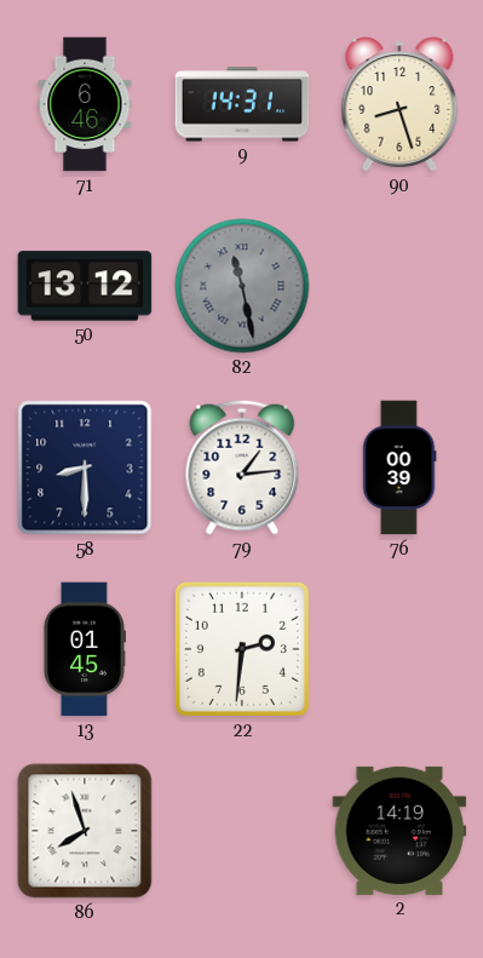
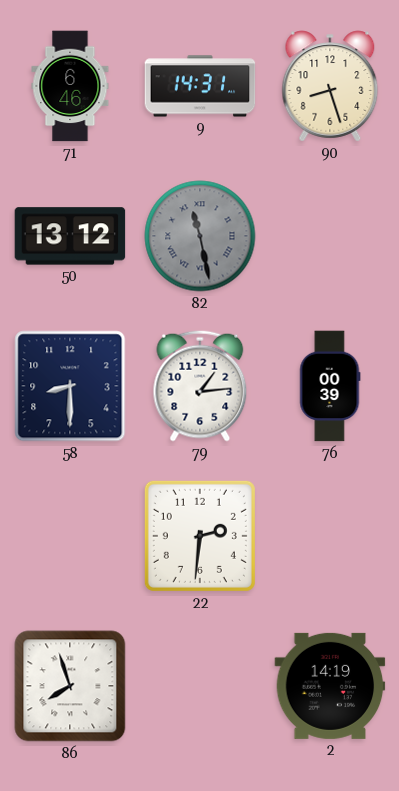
13: 01:45 -> none
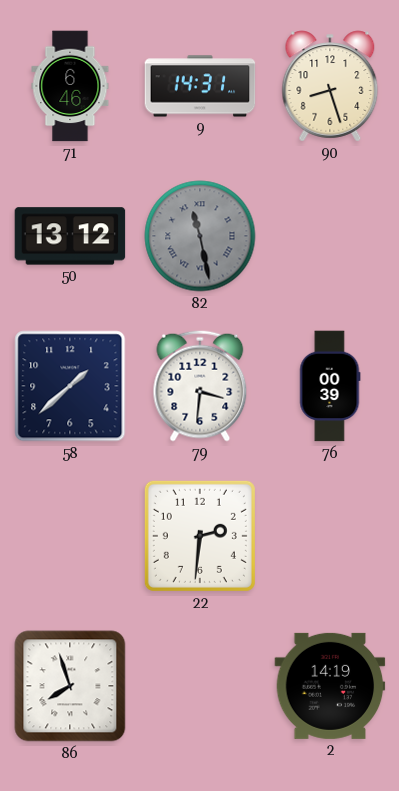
58: 8:30 -> 1:38
79: 1:14 -> 3:31
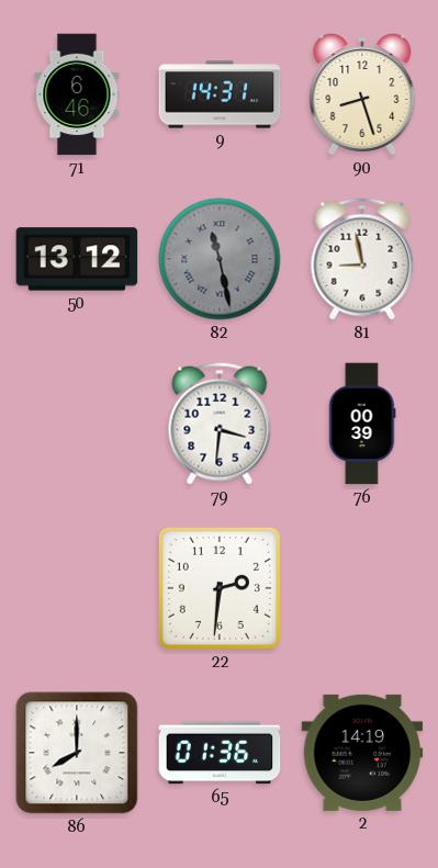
81: none -> 8:58
58: 1:38 -> none
86: 7:57 -> 8:00
65: none -> 01:36
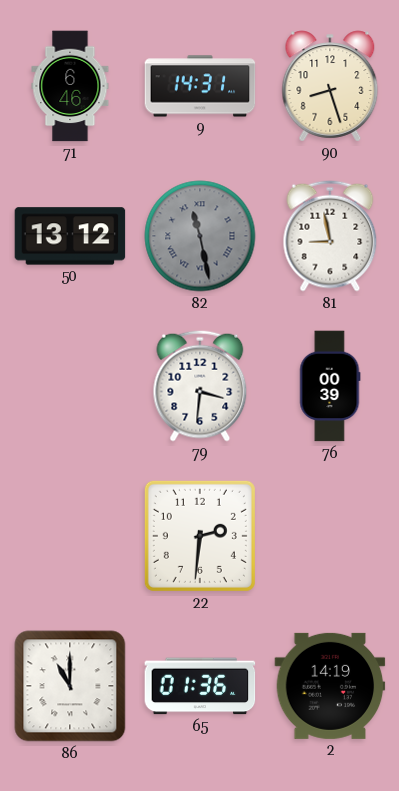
86: 8:00 -> 11:00
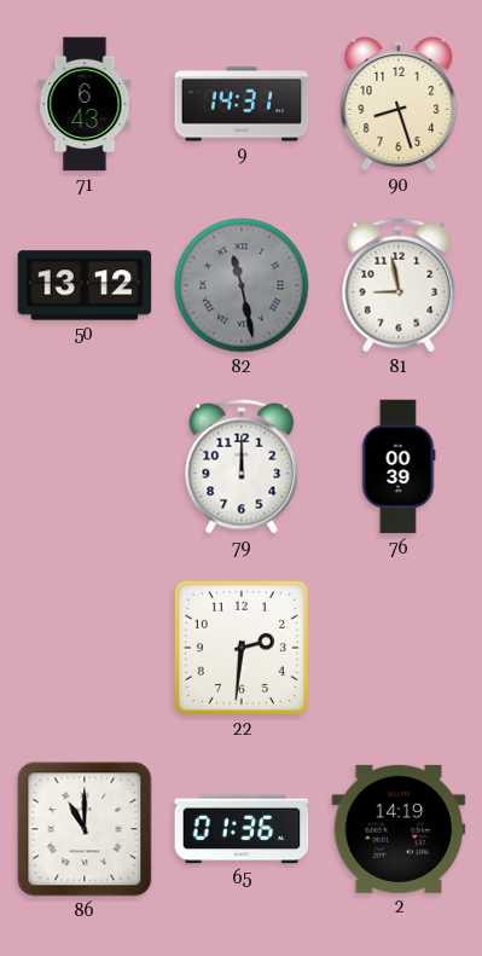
71: 6:46 -> 6:43
79: 3:31 -> 12:00
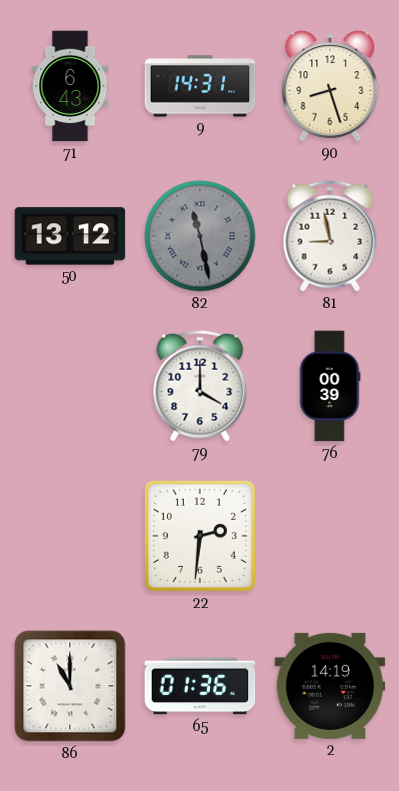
79: 12:00 -> 4:00
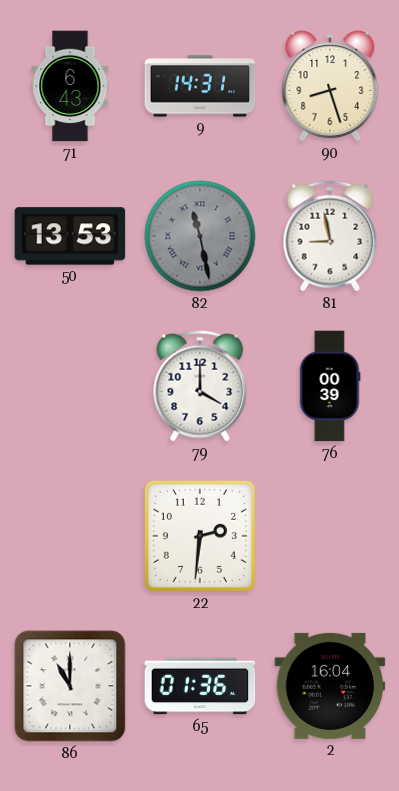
50: 13:12 -> 13:53
2: 14:19 -> 16:04
